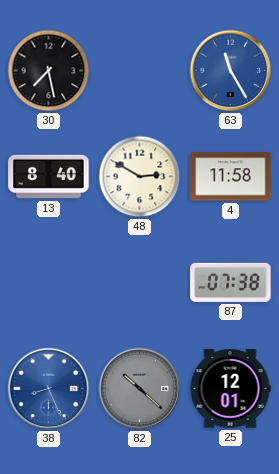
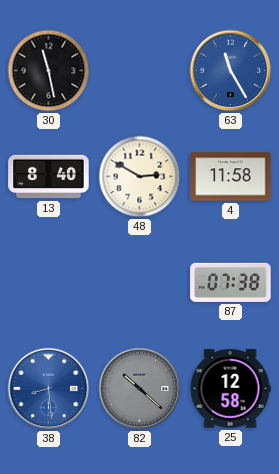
30: 7:28 -> 11:28
38: 8:26 -> 8:29
25: 12:01 -> 12:58
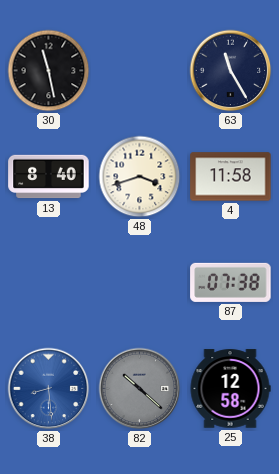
63 dial: blue -> navy
48: 2:50 -> 3:42
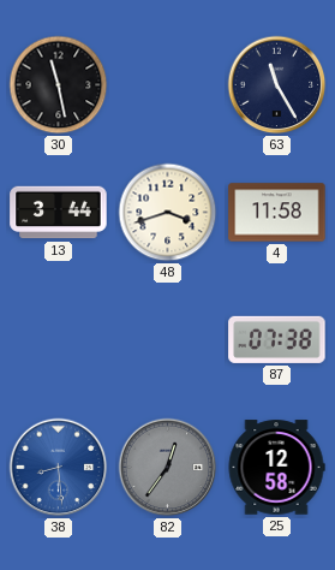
13: 8:40 -> 3:44
82: 10:22 -> 12:36
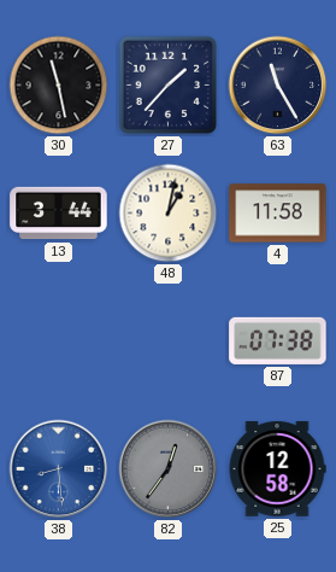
27: none -> 1:37
48: 3:42 -> 1:02
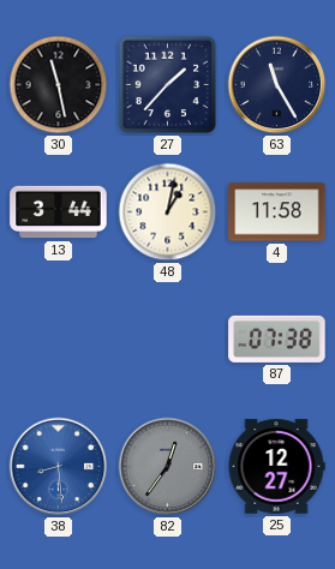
25: 12:58 -> 12:27
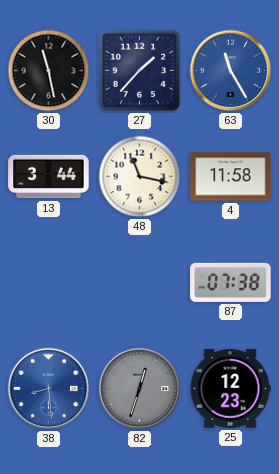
63 dial: navy -> blue
48: 1:02 -> 11:17
82: 12:36 -> 12:33
25: 12:27 -> 12:23
